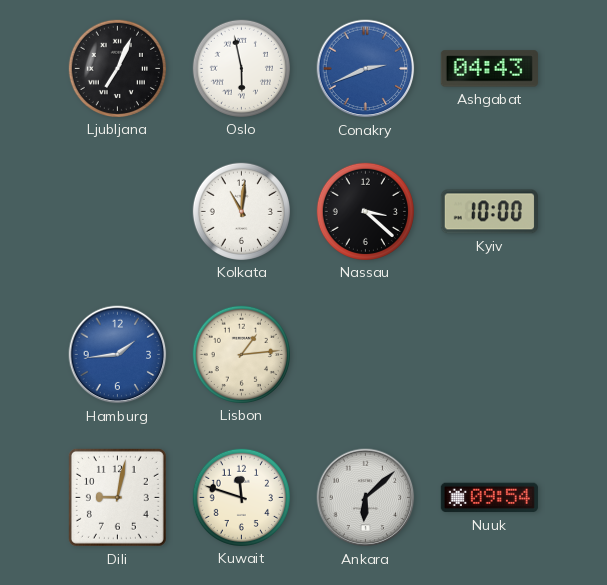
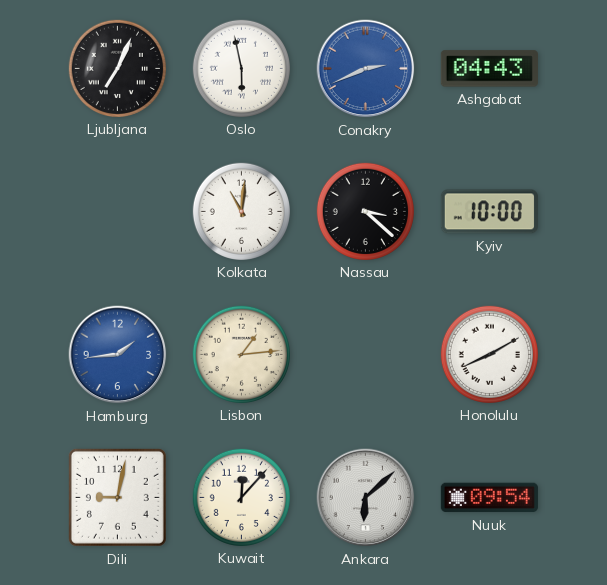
Honolulu: none -> 8:10
Kuwait: 11:48 -> 12:07
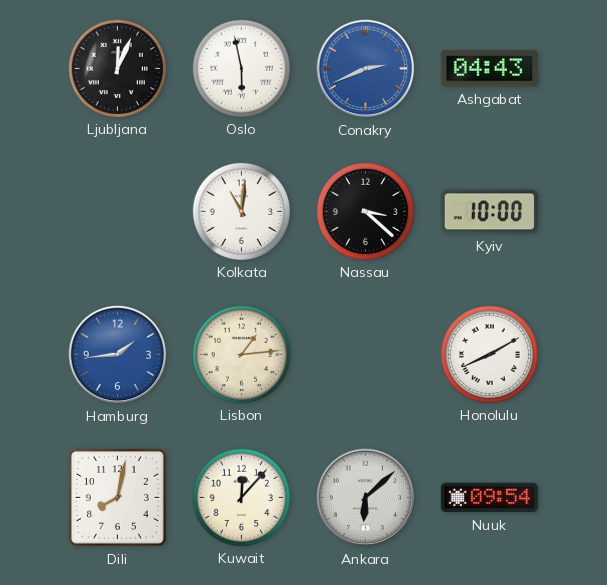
Ljubljana: 7:04 -> 12:04
Dili: 9:02 -> 8:02
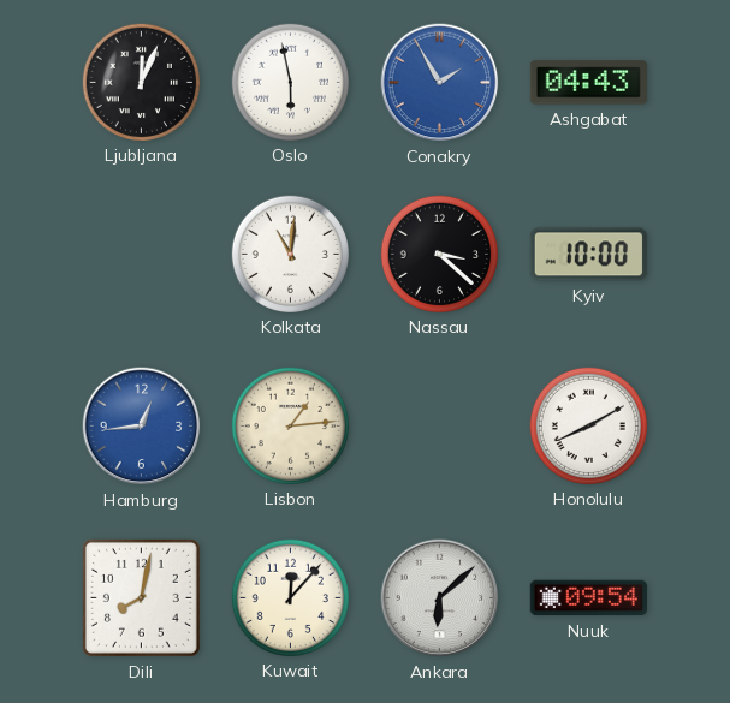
Conakry: 2:41 -> 1:55
Hamburg: 1:44 -> 12:44
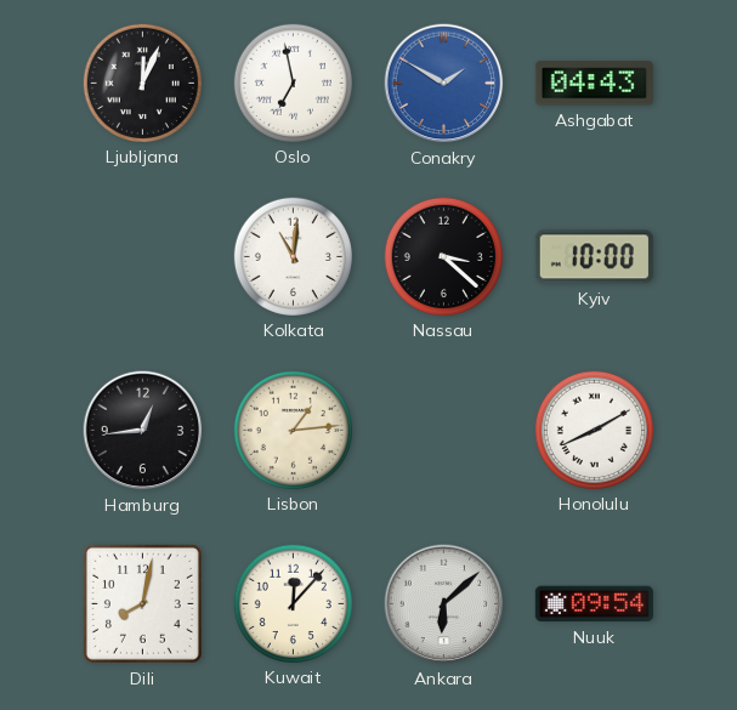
Oslo: 5:58 -> 6:58
Conakry: 1:55 -> 1:50
Hamburg dial: blue -> black
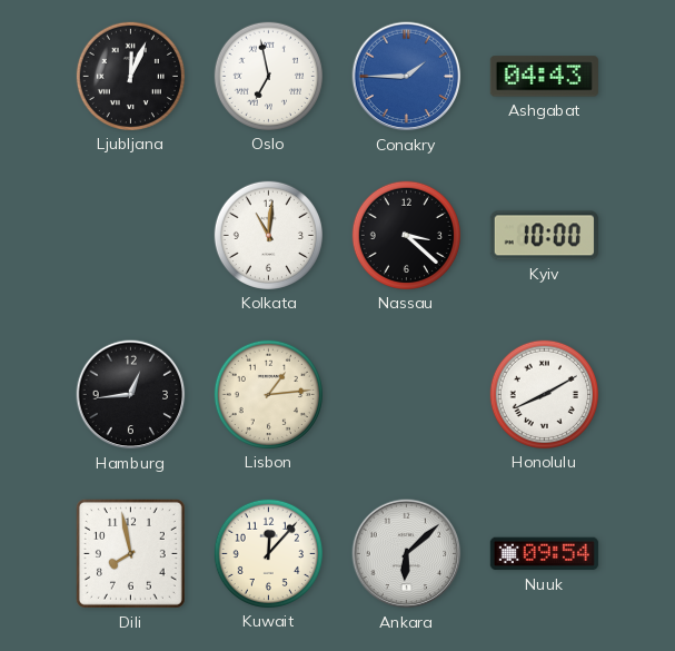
Conakry: 1:50 -> 1:45
Dili: 8:02 -> 7:58
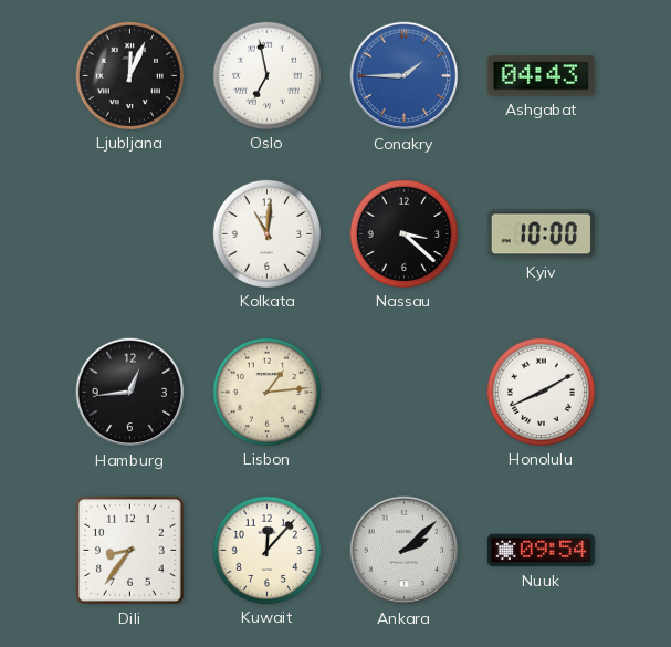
Dili: 7:58 -> 8:36
Ankara: 6:08 -> 2:08
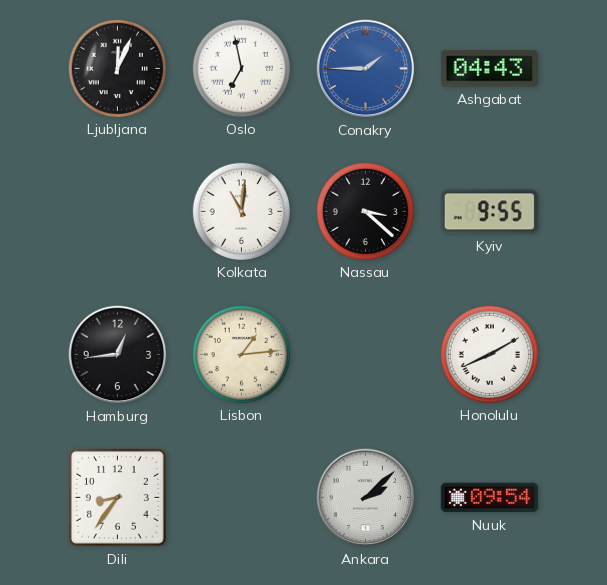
Kyiv: 10:00 -> 9:55
Kuwait: 12:07 -> none
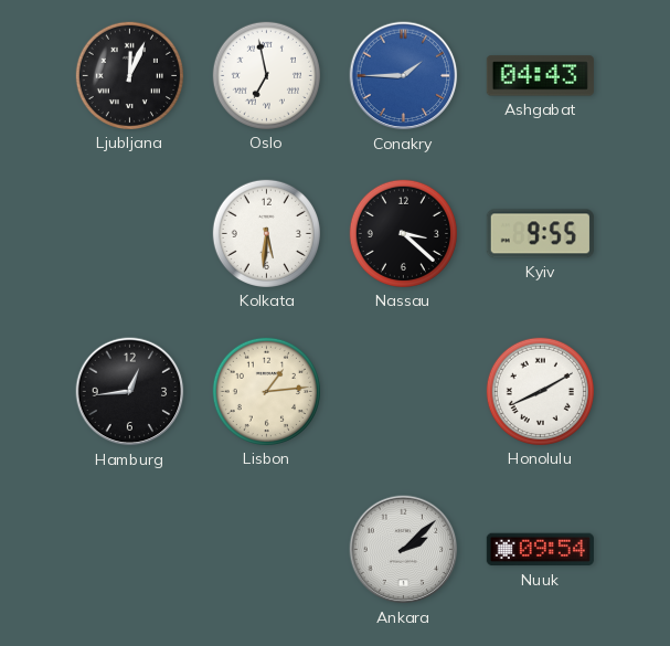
Kolkata: 11:01 -> 5:31
Dili: 8:36 -> none
